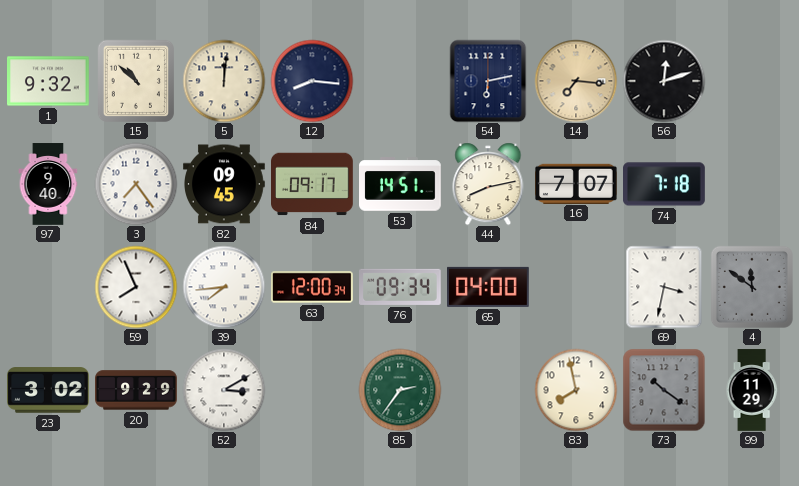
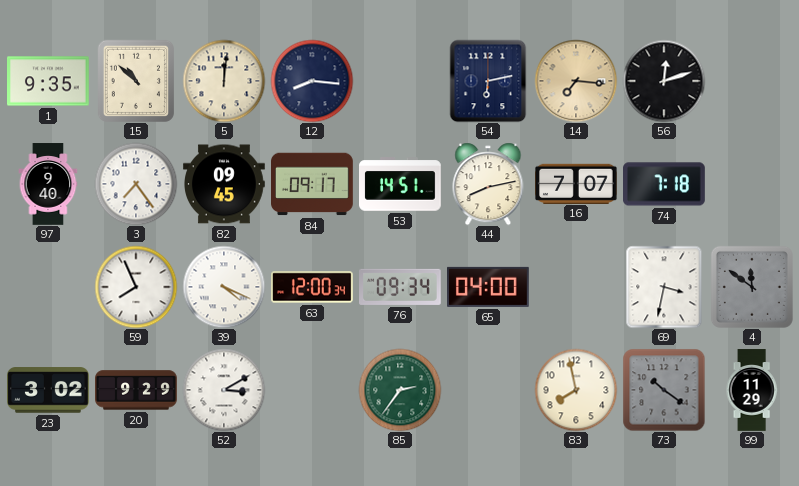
1: 9:32 -> 9:35
39: 7:44 -> 4:19
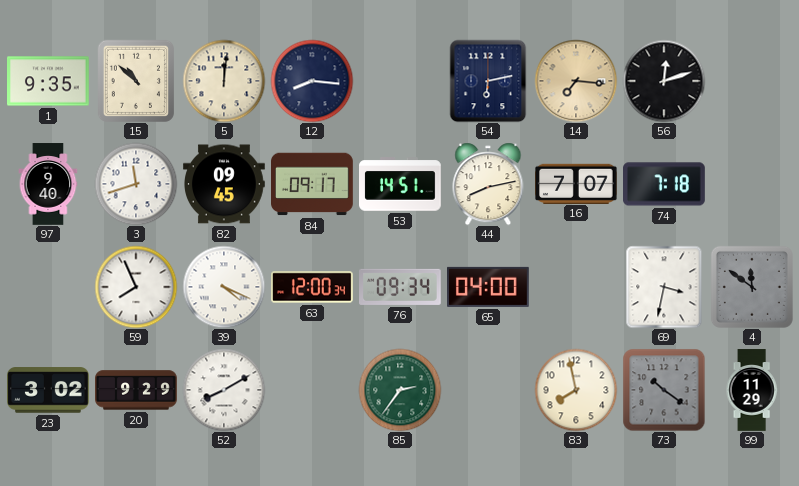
3: 7:24 -> 11:42
52: 3:10 -> 8:10
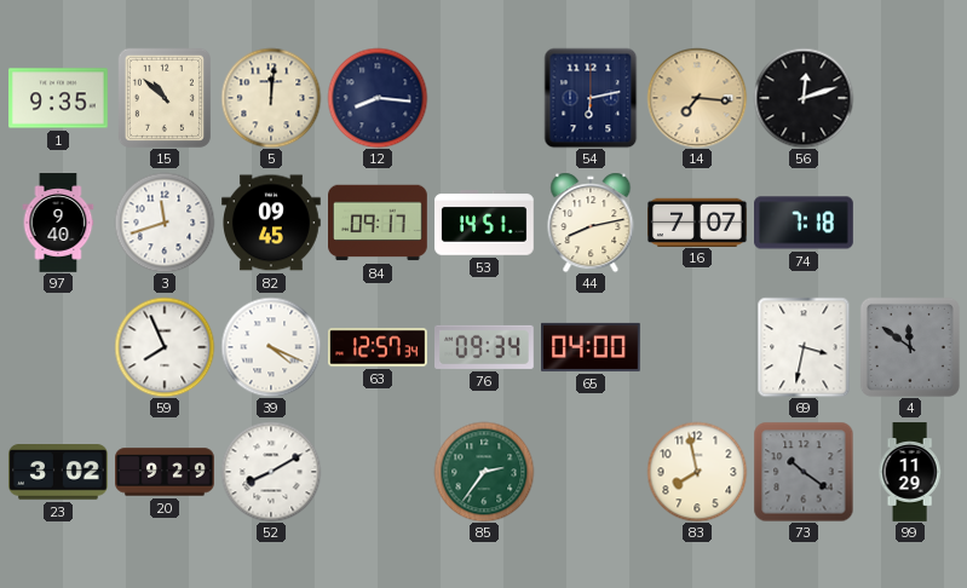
63: 12:00 -> 12:57
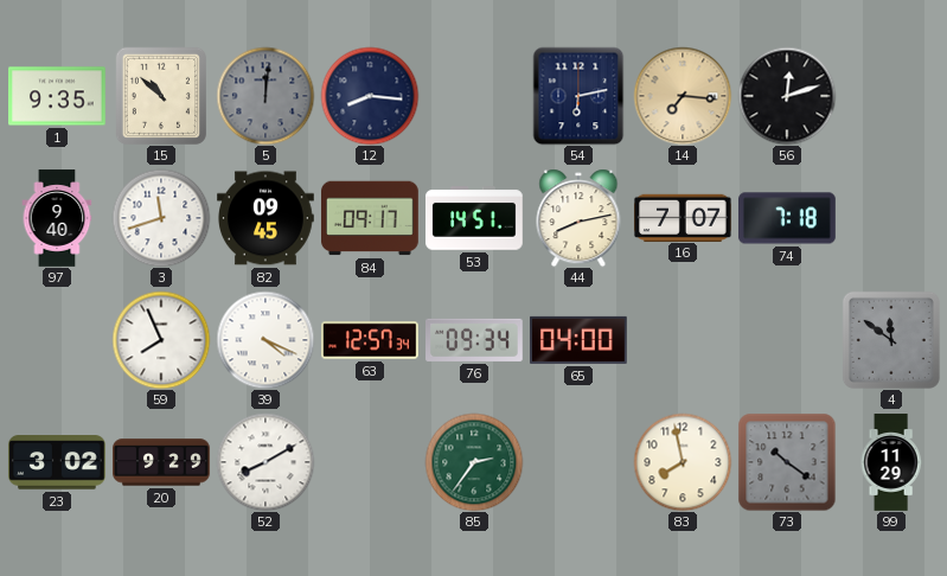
5 dial: cream -> grey
69: 3:32 -> none
